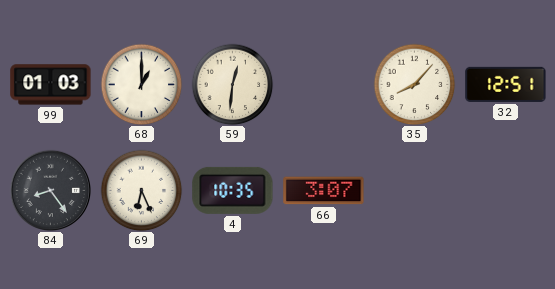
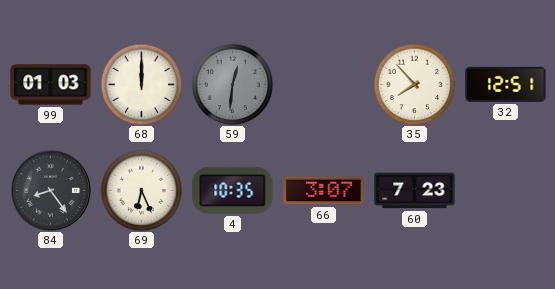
68: 1:00 -> 12:00
59 dial: cream -> grey
35: 8:07 -> 7:53
60: none -> 7:23
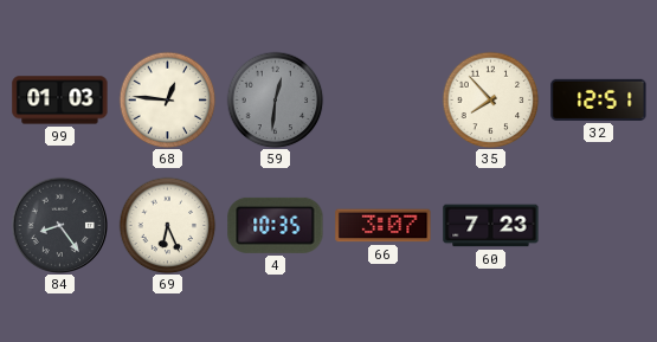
68: 12:00 -> 12:46
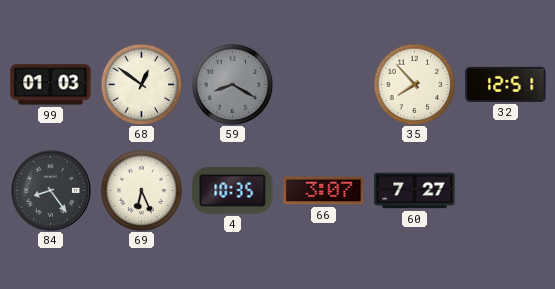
68: 12:46 -> 12:51
59: 12:31 -> 8:20
60: 7:23 -> 7:27
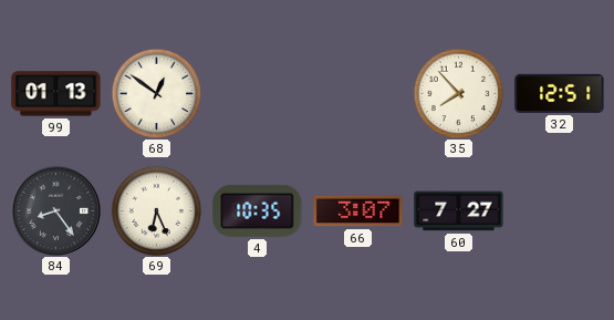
99: 01:03 -> 01:13
59: 8:20 -> none
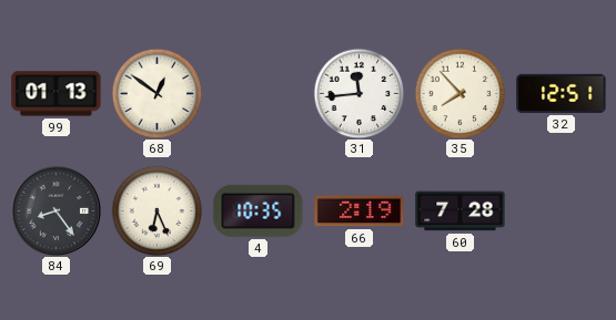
31: none -> 11:44
66: 3:07 -> 2:19
60: 7:27 -> 7:28
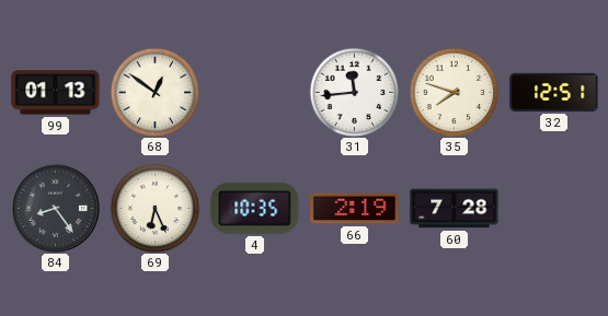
35: 7:53 -> 7:48
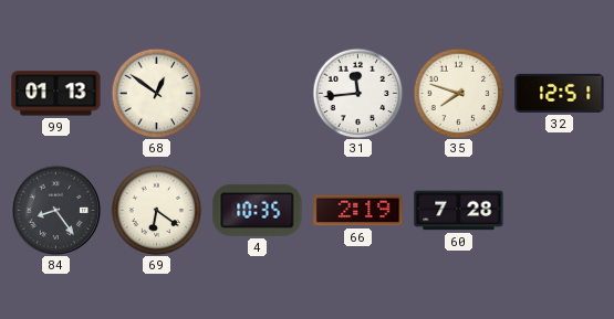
69: 6:26 -> 6:21
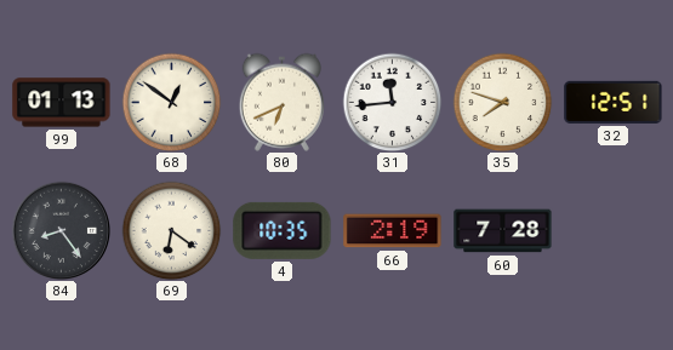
80: none -> 6:41
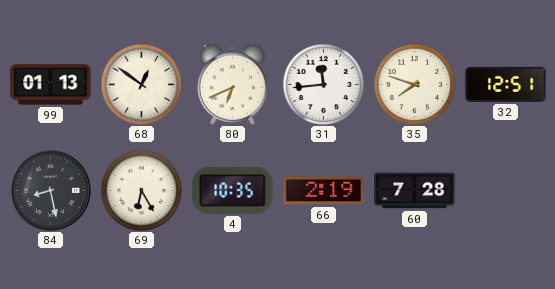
84: 8:24 -> 8:28
69: 6:21 -> 6:25
